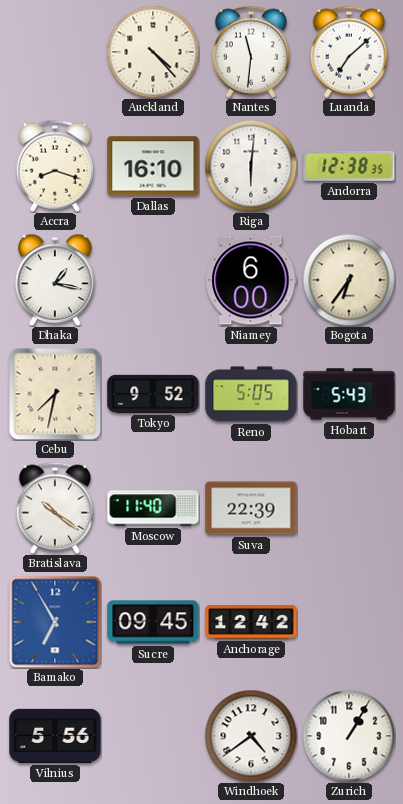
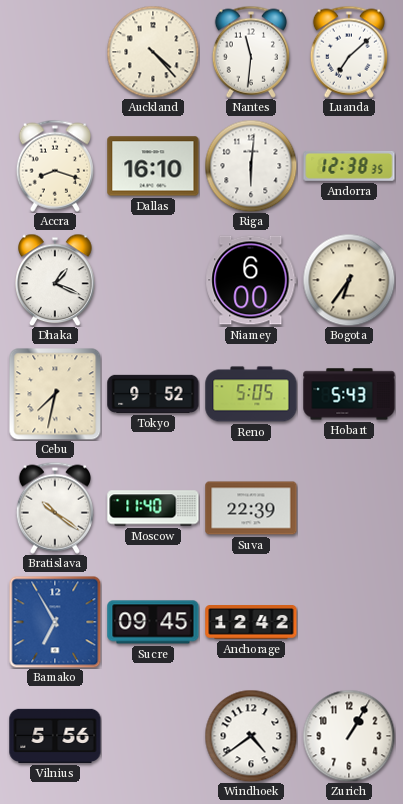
Dhaka: 1:17 -> 1:19
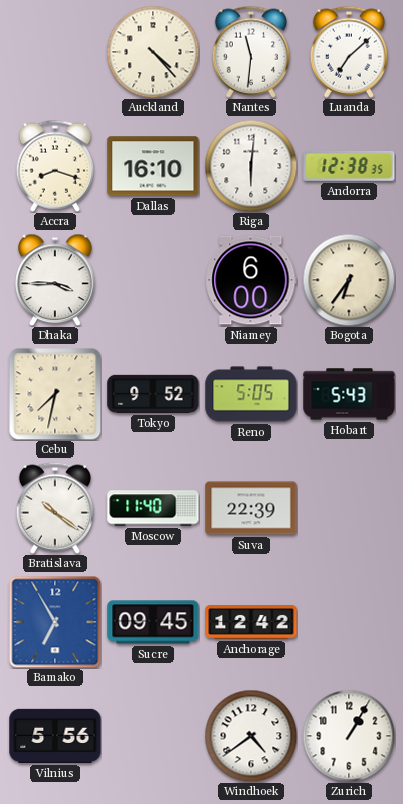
Dhaka: 1:19 -> 3:45
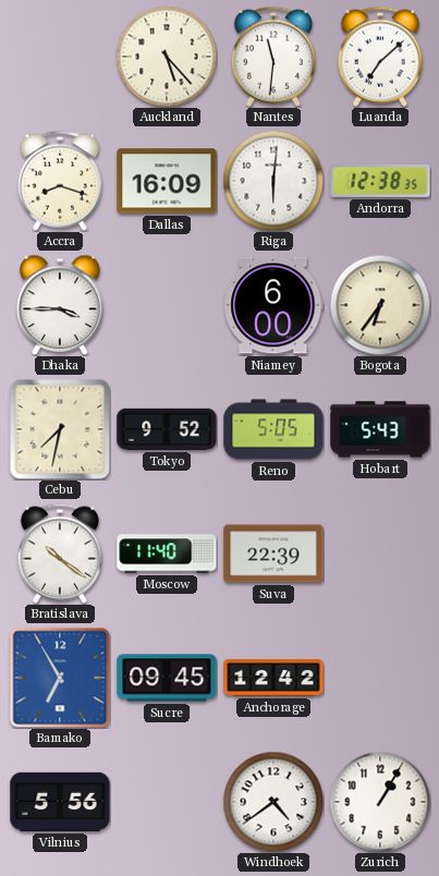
Auckland: 4:23 -> 5:23
Dallas: 16:10 -> 16:09
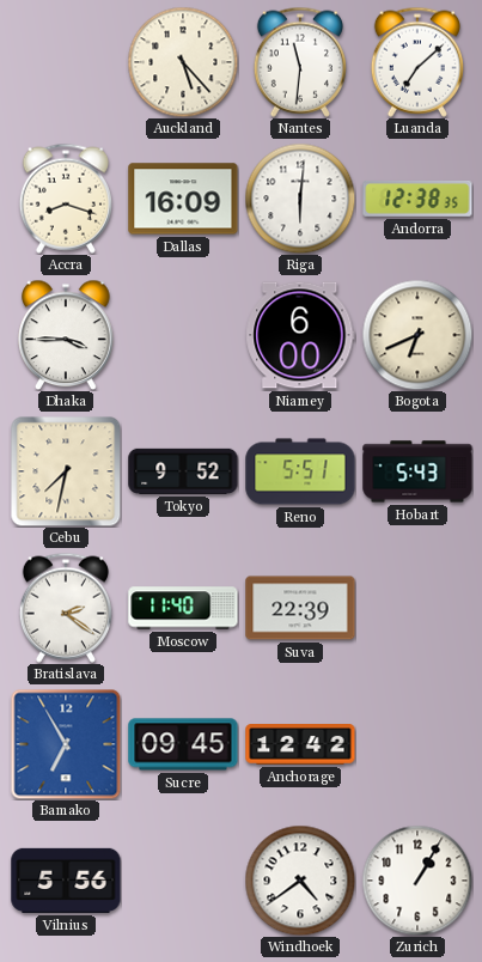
Bogota: 6:36 -> 6:41
Reno: 5:05 -> 5:51
Bratislava: 10:21 -> 2:21
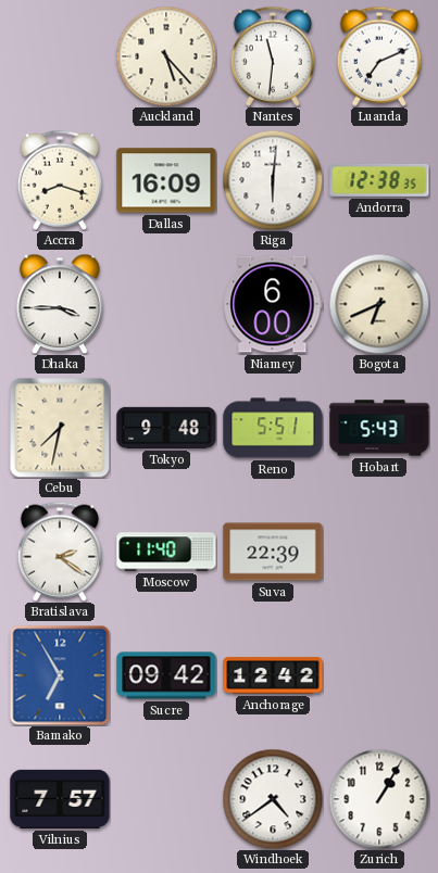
Luanda: 7:08 -> 7:11
Tokyo: 9:52 -> 9:48
Sucre: 09:45 -> 09:42
Vilnius: 5:56 -> 7:57
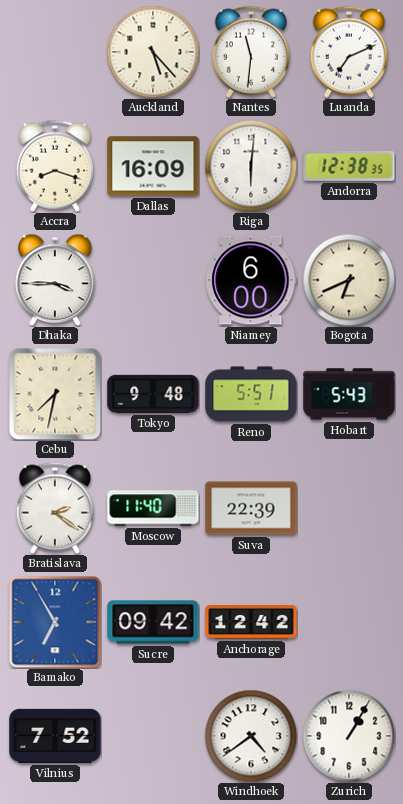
Vilnius: 7:57 -> 7:52
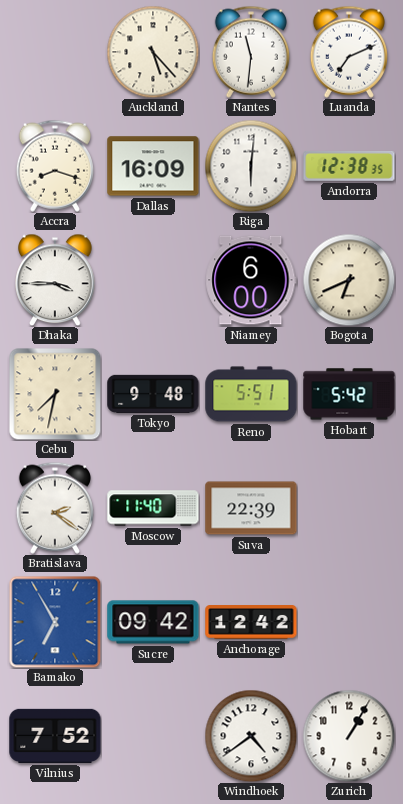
Hobart: 5:43 -> 5:42
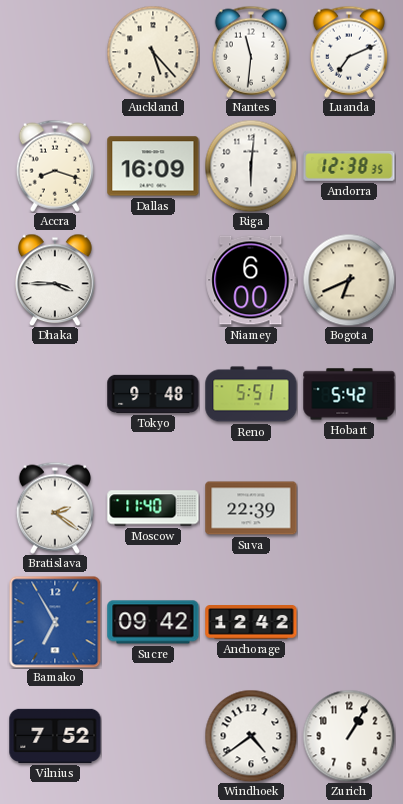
Cebu: 7:32 -> none
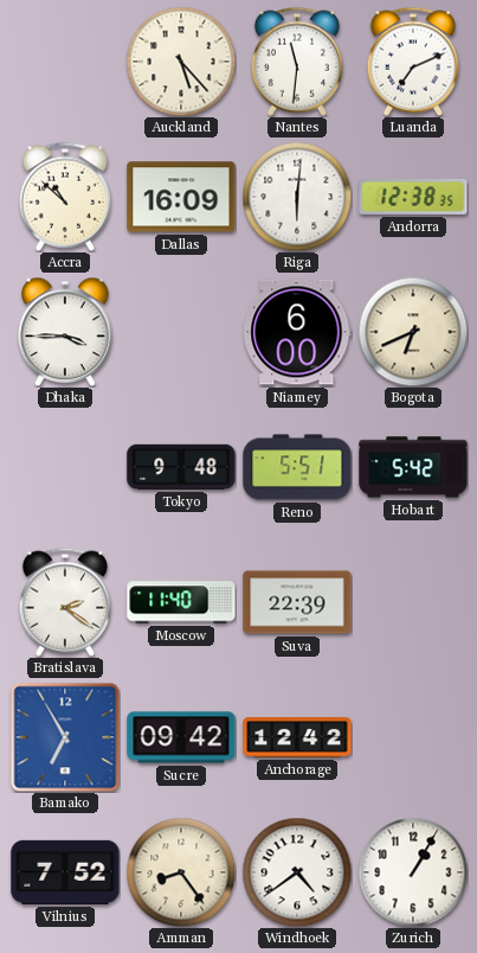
Accra: 8:18 -> 10:52
Amman: none -> 8:24
